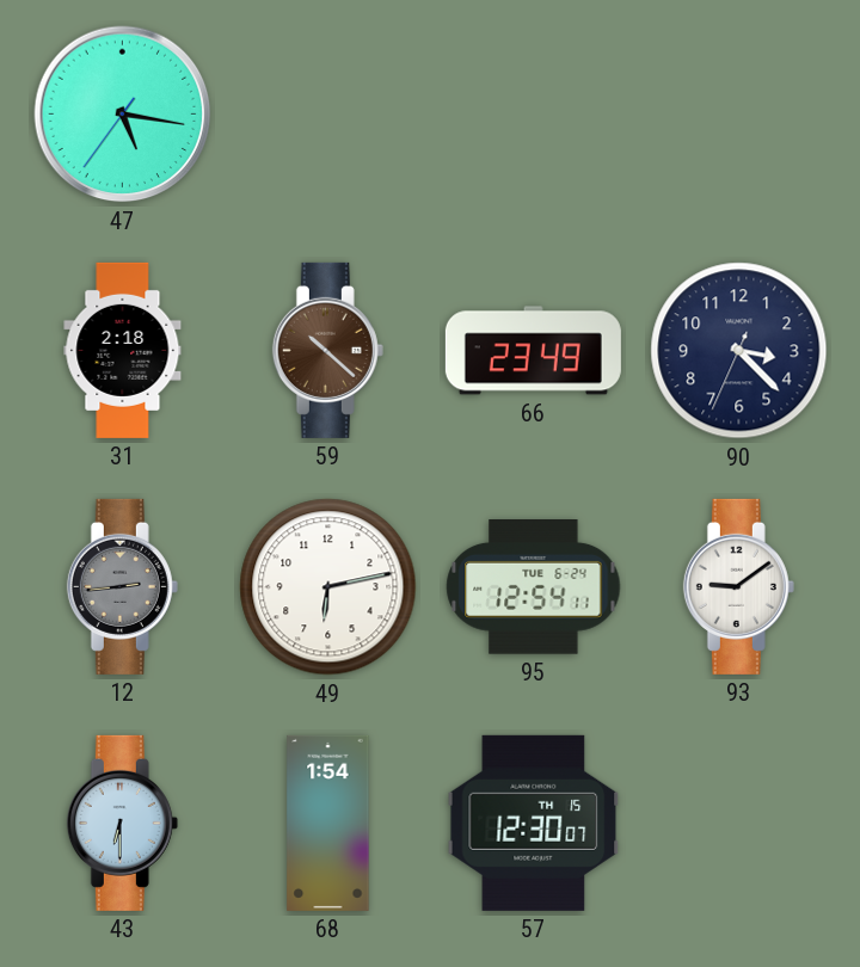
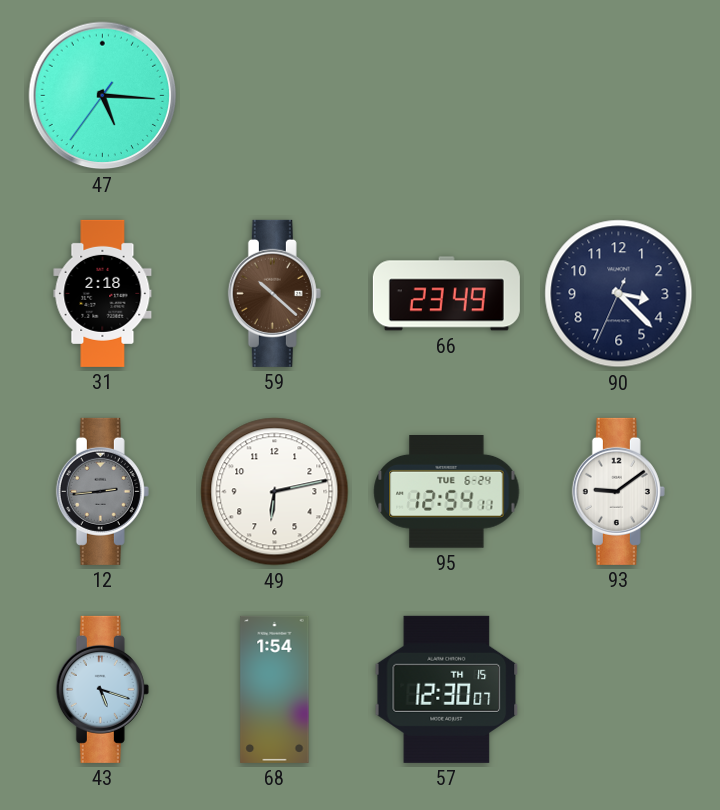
47: 5:16 -> 5:15
43: 6:30 -> 5:18
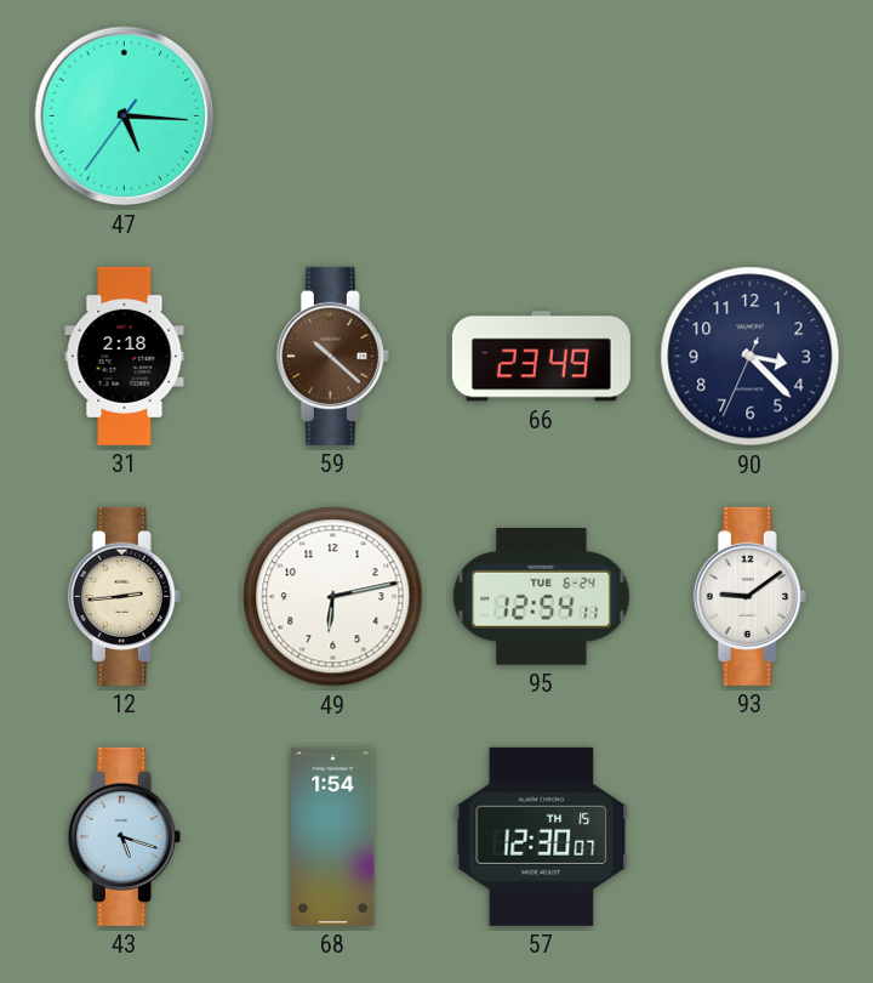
12 dial: grey -> cream
